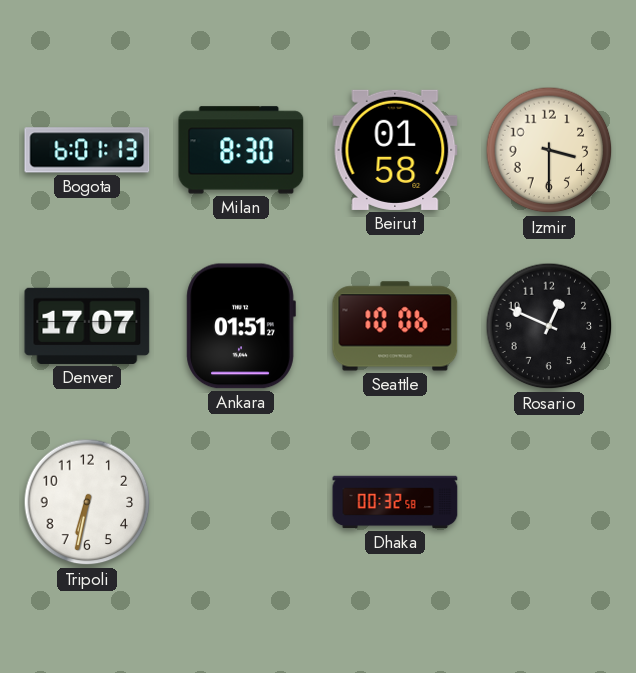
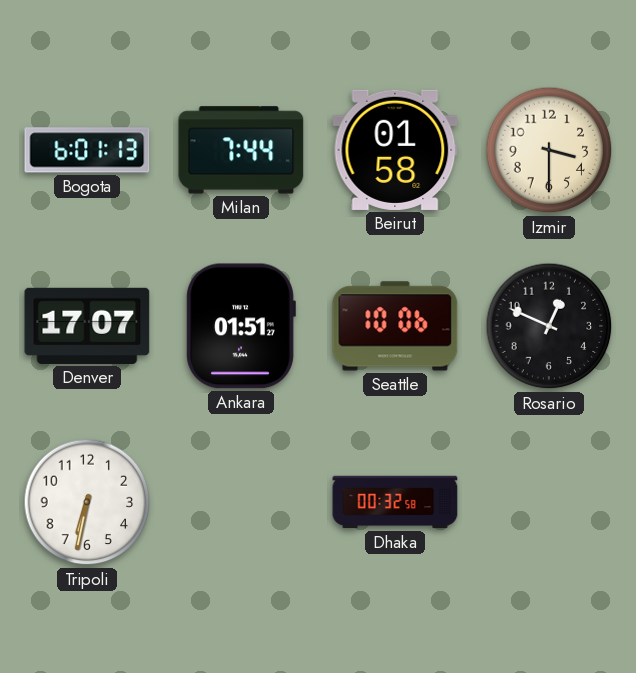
Milan: 8:30 -> 7:44
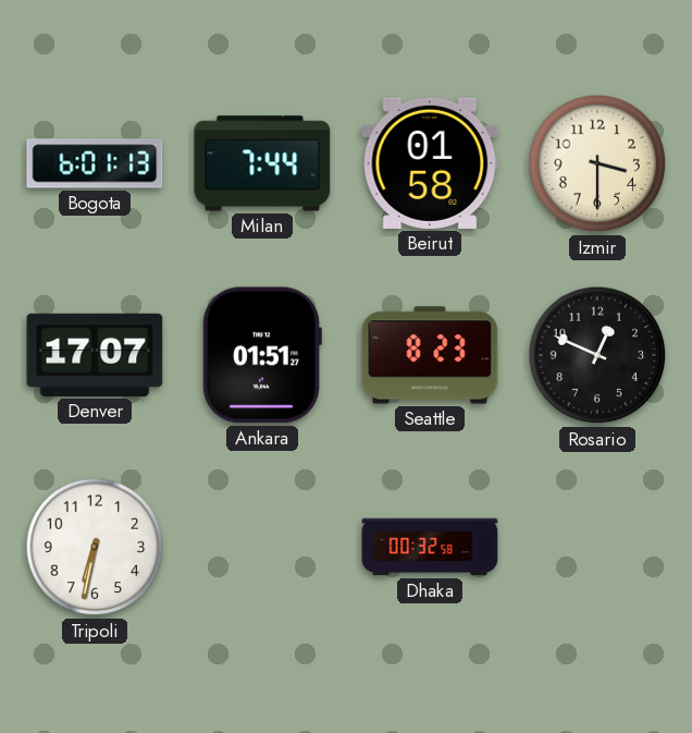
Seattle: 10:06 -> 8:23
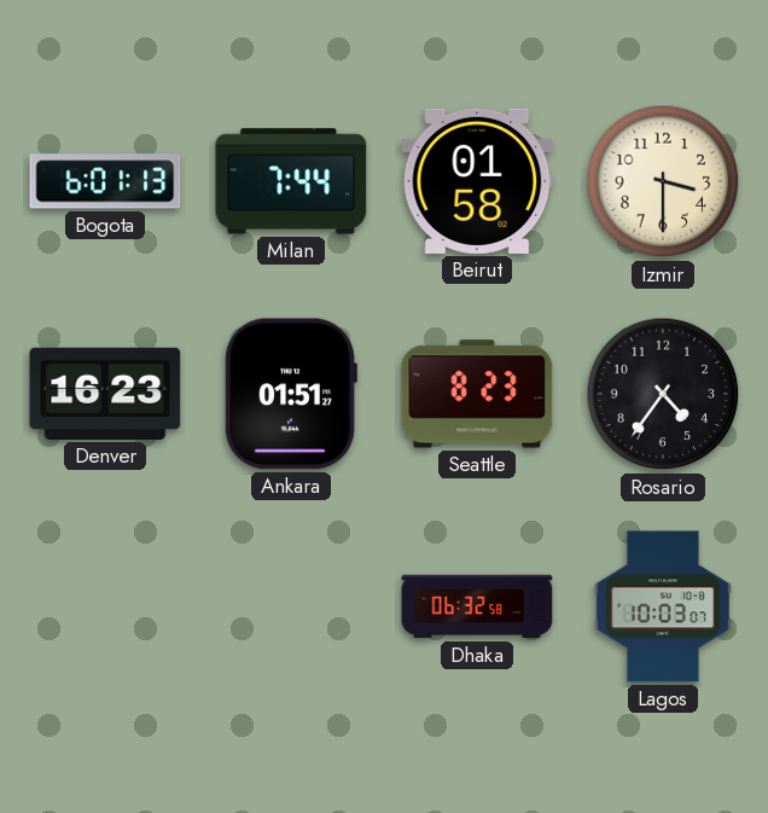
Denver: 17:07 -> 16:23
Rosario: 12:49 -> 4:36
Tripoli: 6:32 -> none
Dhaka: 00:32 -> 06:32
Lagos: none -> 10:03
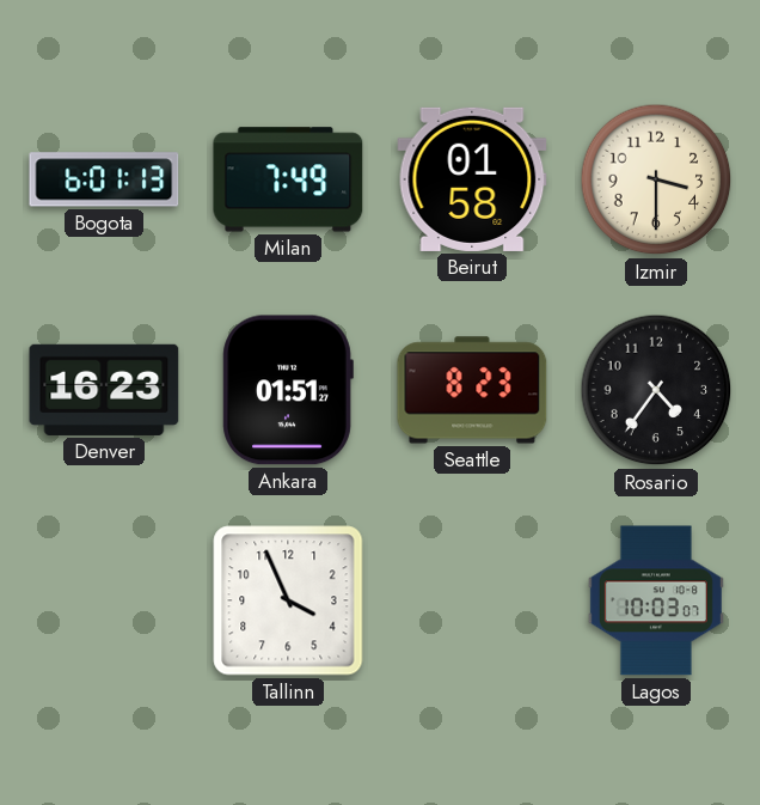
Milan: 7:44 -> 7:49
Tallinn: none -> 3:56
Dhaka: 06:32 -> none
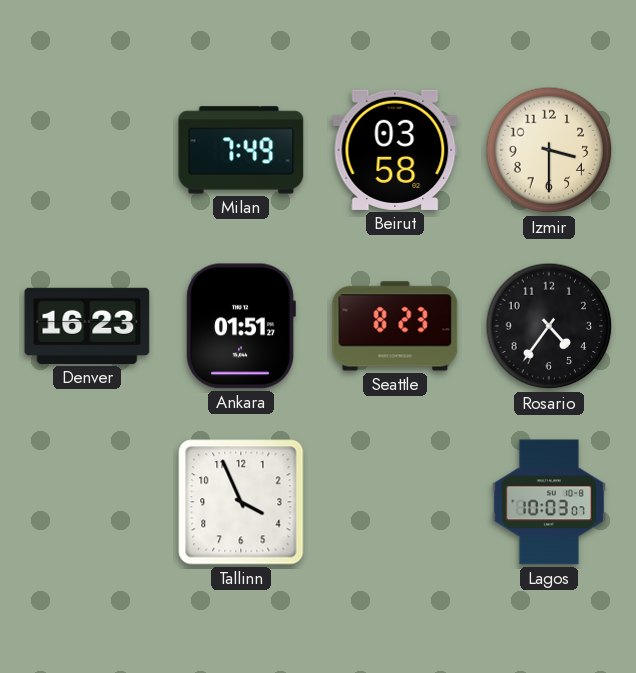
Bogota: 6:01 -> none
Beirut: 01:58 -> 03:58
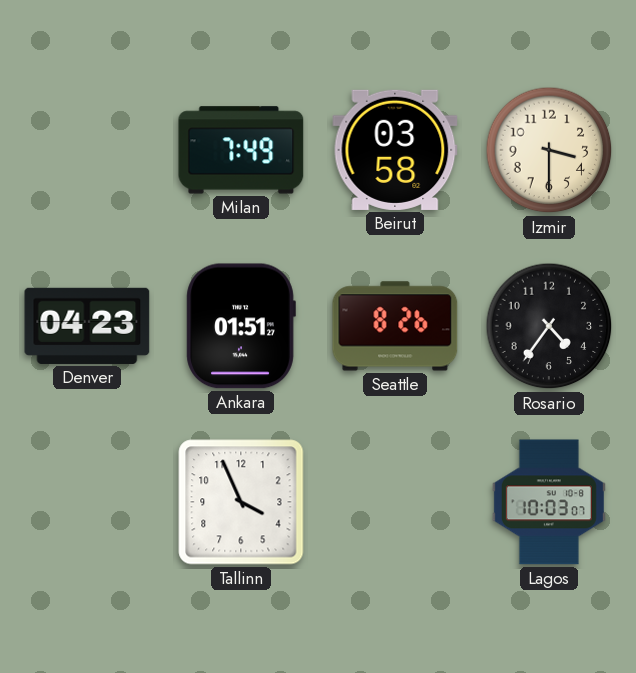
Denver: 16:23 -> 04:23
Seattle: 8:23 -> 8:26
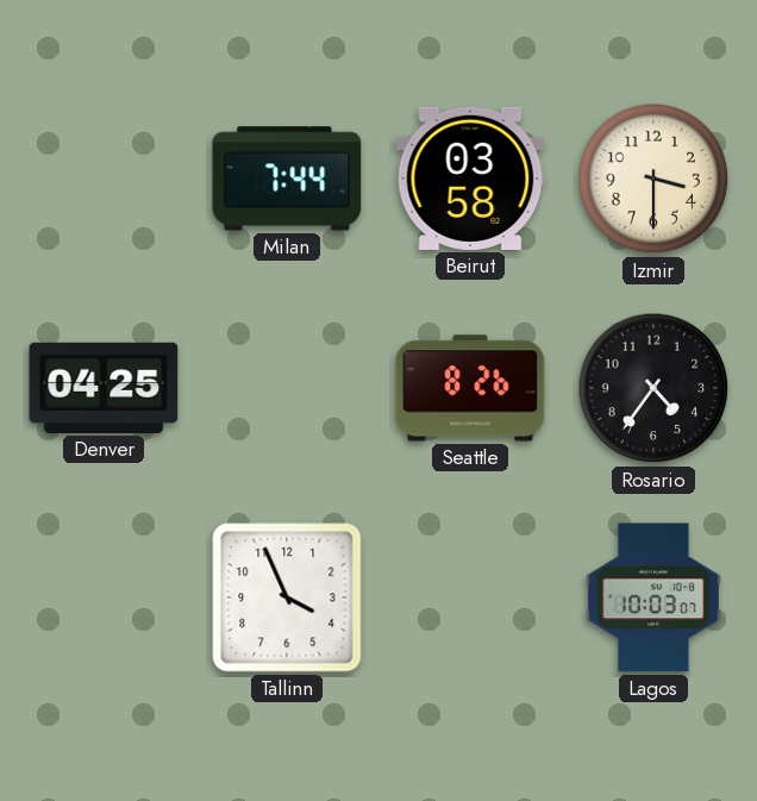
Milan: 7:49 -> 7:44
Denver: 04:23 -> 04:25
Ankara: 01:51 -> none
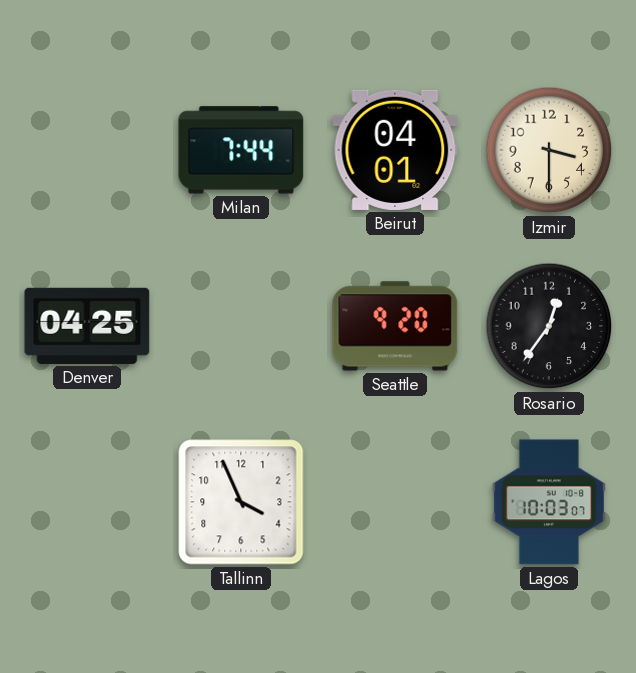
Beirut: 03:58 -> 04:01
Seattle: 8:26 -> 9:20
Rosario: 4:36 -> 12:36
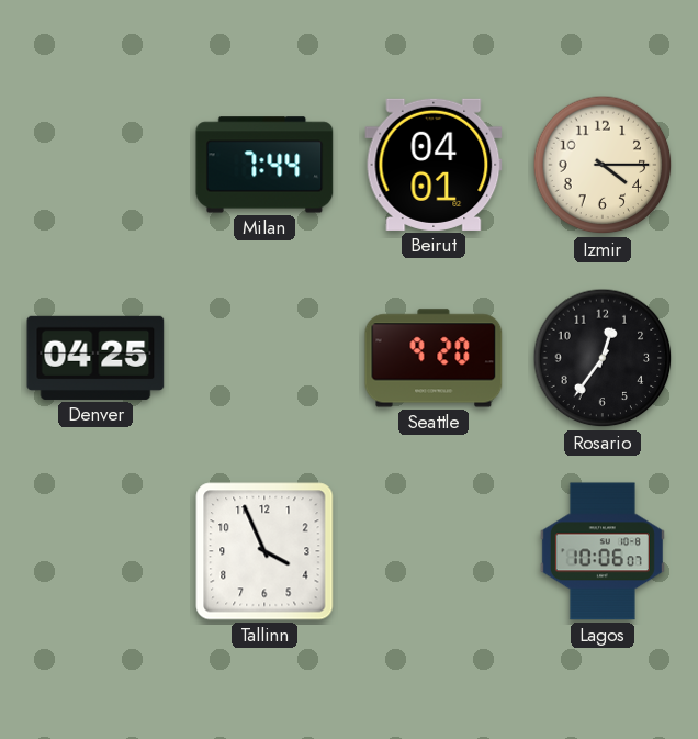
Izmir: 3:30 -> 4:15
Lagos: 10:03 -> 10:06
